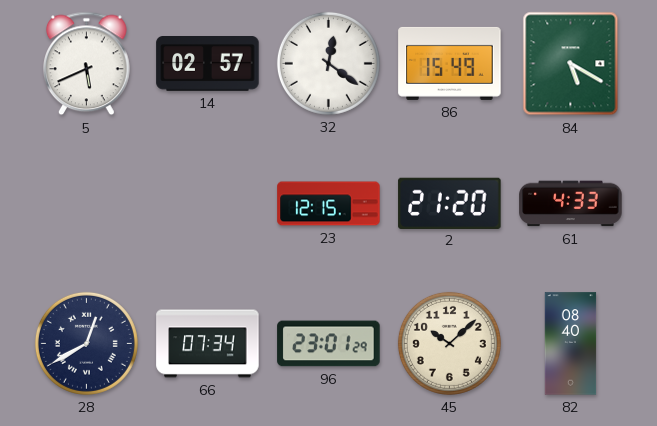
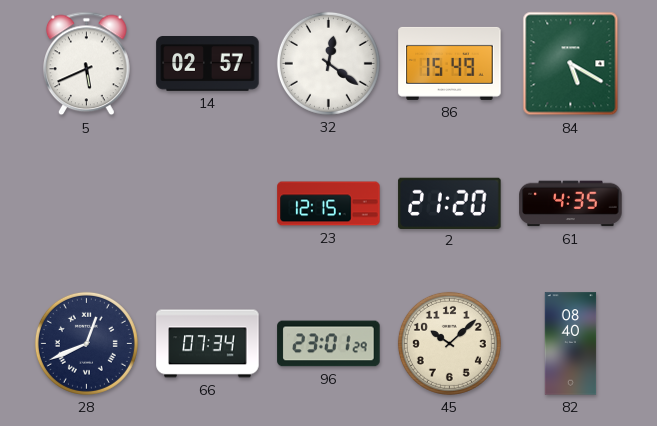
61: 4:33 -> 4:35
28: 12:40 -> 12:41
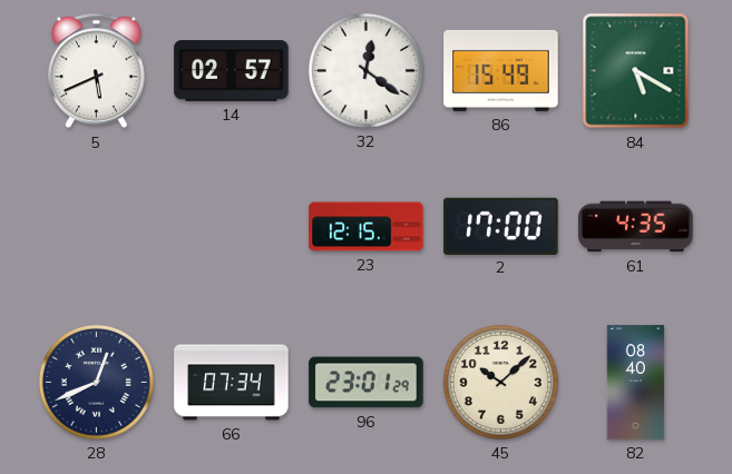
2: 21:20 -> 17:00
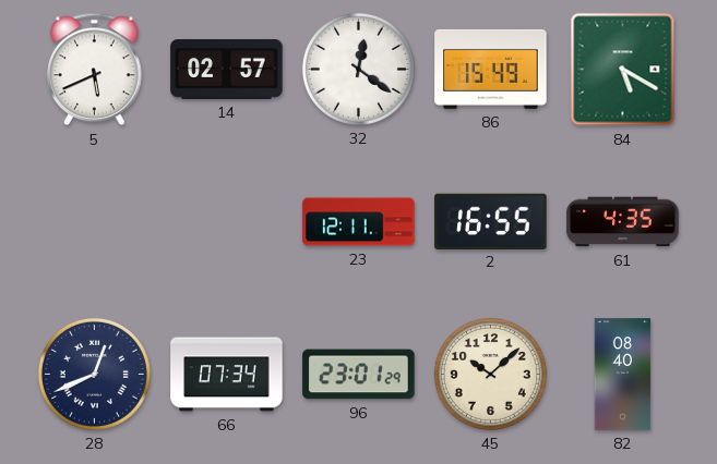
23: 12:15 -> 12:11
2: 17:00 -> 16:55
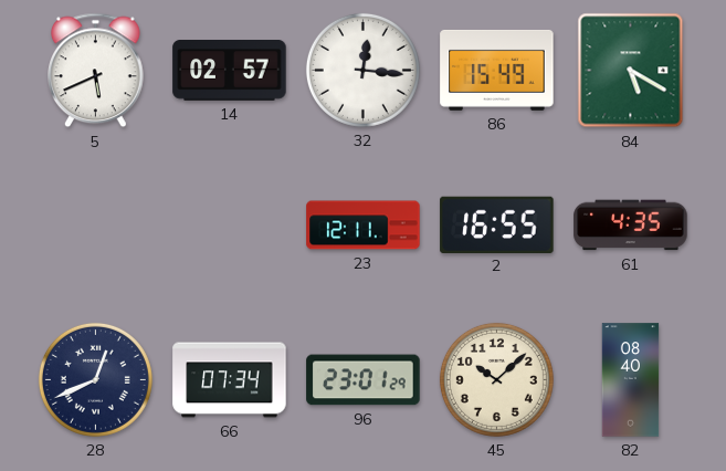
32: 12:21 -> 12:16
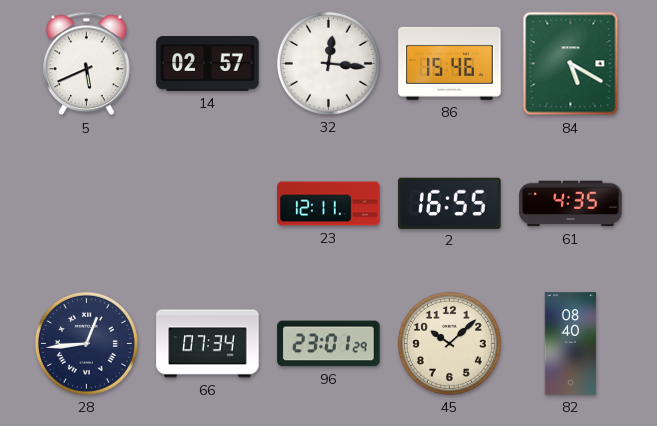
86: 15:49 -> 15:46
28: 12:41 -> 12:44
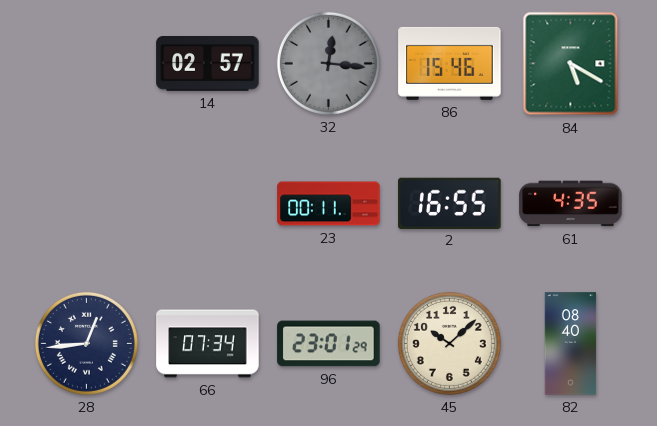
5: 5:41 -> none
32 dial: white -> grey
23: 12:11 -> 00:11
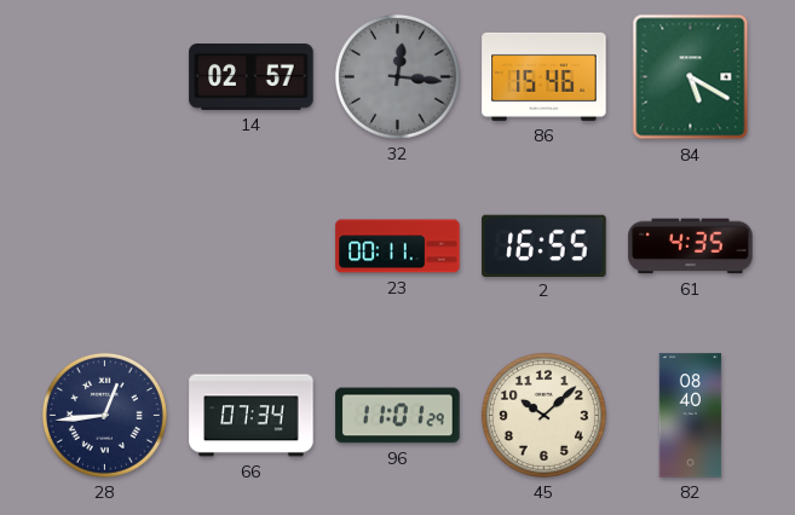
96: 23:01 -> 11:01
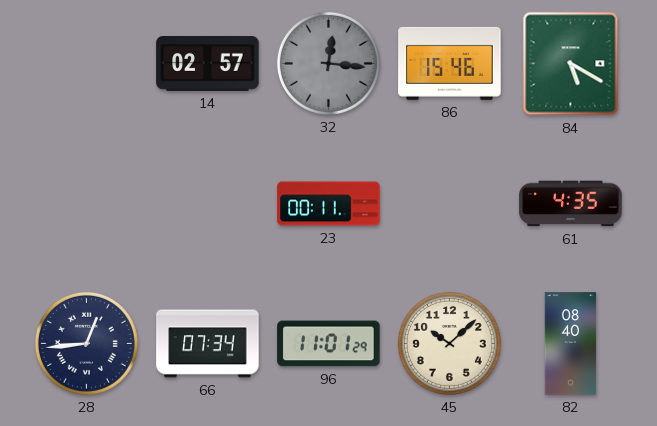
2: 16:55 -> none
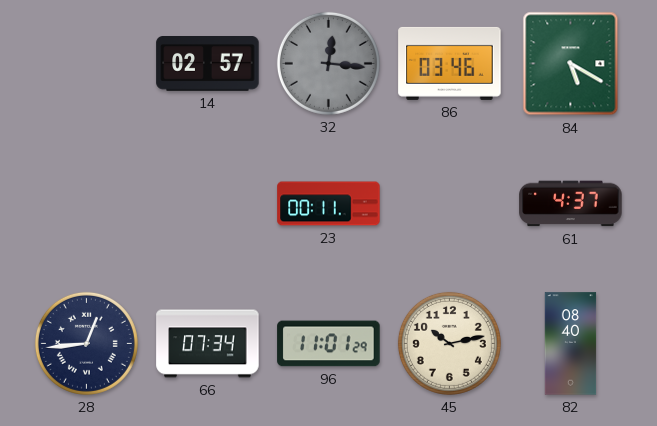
86: 15:46 -> 03:46
61: 4:35 -> 4:37
45: 10:08 -> 10:13
